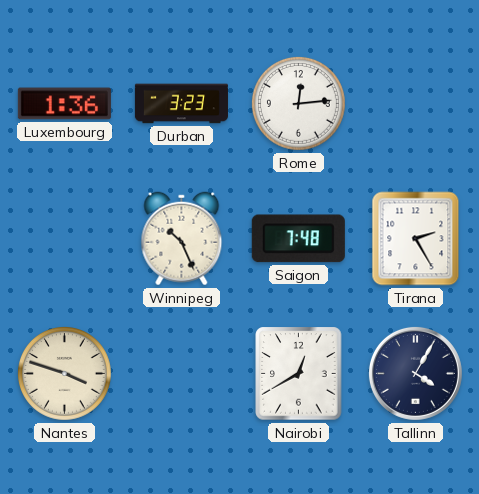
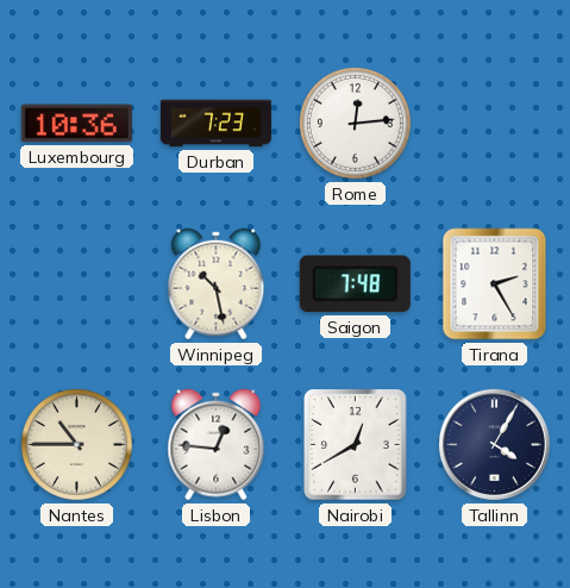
Luxembourg: 1:36 -> 10:36
Durban: 3:23 -> 7:23
Winnipeg: 10:26 -> 10:28
Nantes: 3:48 -> 10:45
Lisbon: none -> 12:46
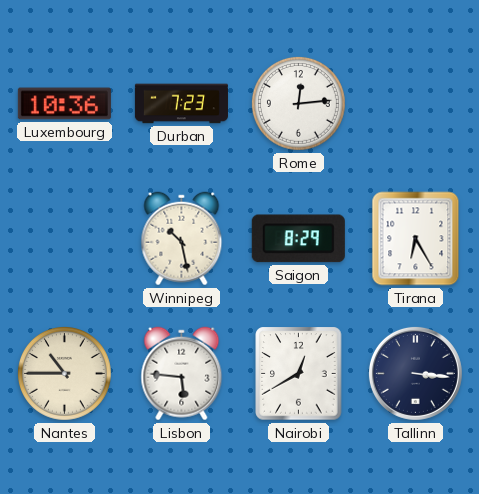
Saigon: 7:48 -> 8:29
Tirana: 2:25 -> 6:25
Lisbon: 12:46 -> 5:46
Tallinn: 4:05 -> 3:16
